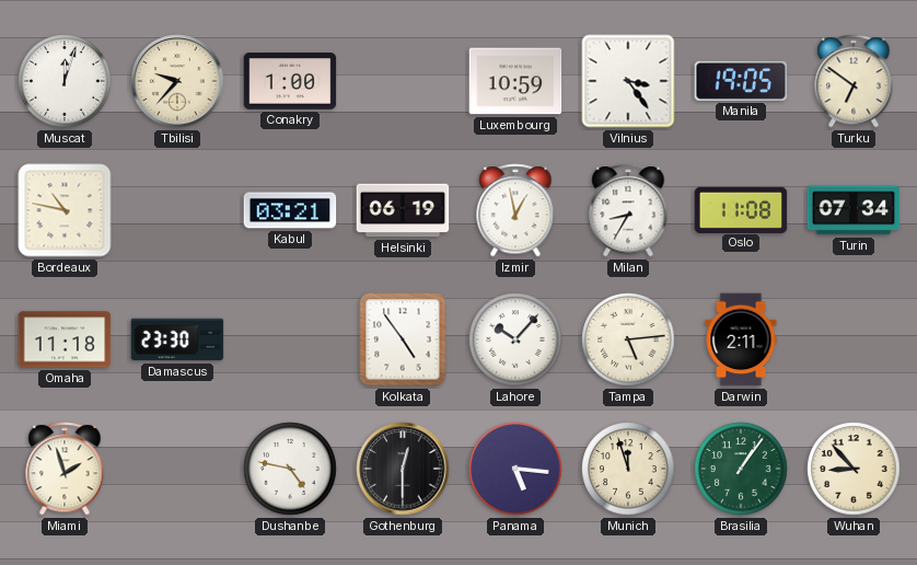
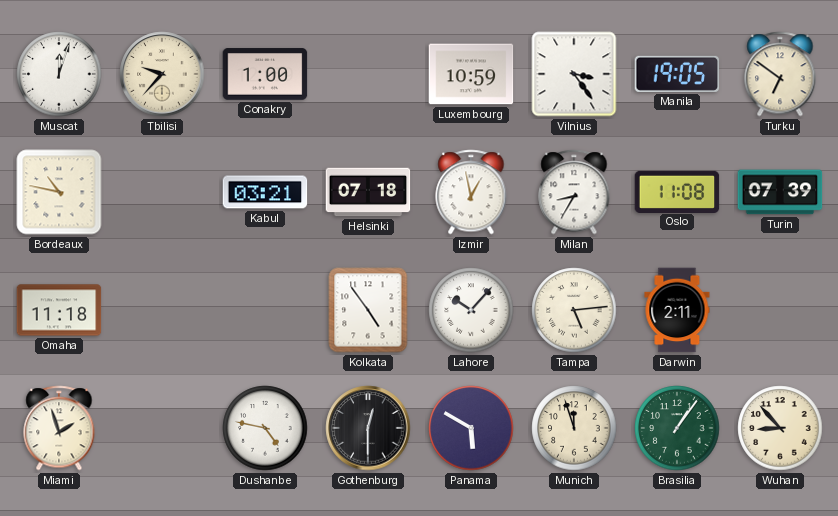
Helsinki: 06:19 -> 07:18
Turin: 07:34 -> 07:39
Damascus: 23:30 -> none
Panama: 5:16 -> 5:50
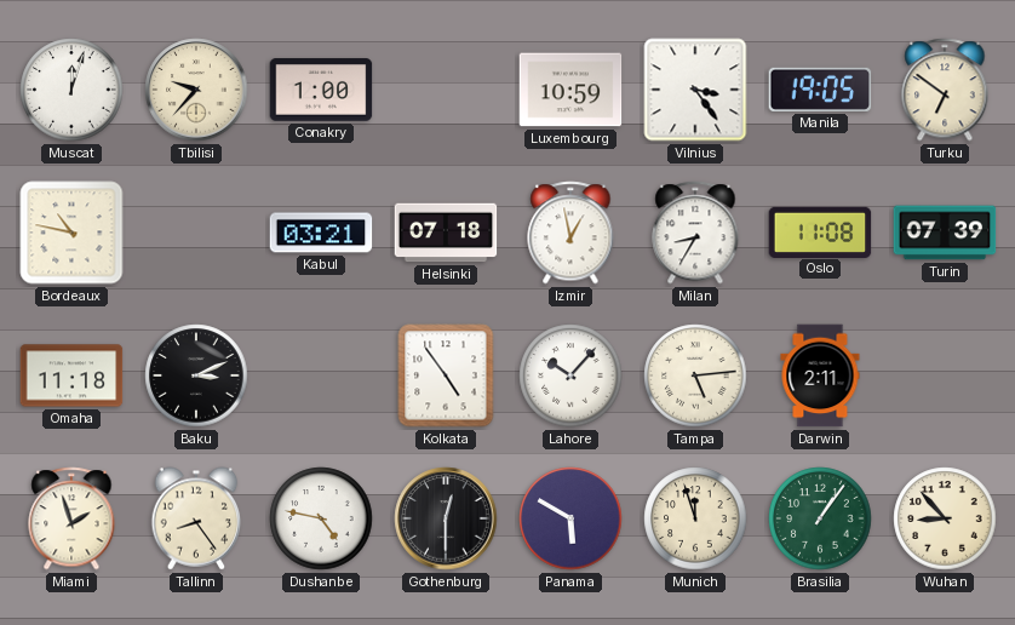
Baku: none -> 3:11
Tallinn: none -> 8:24
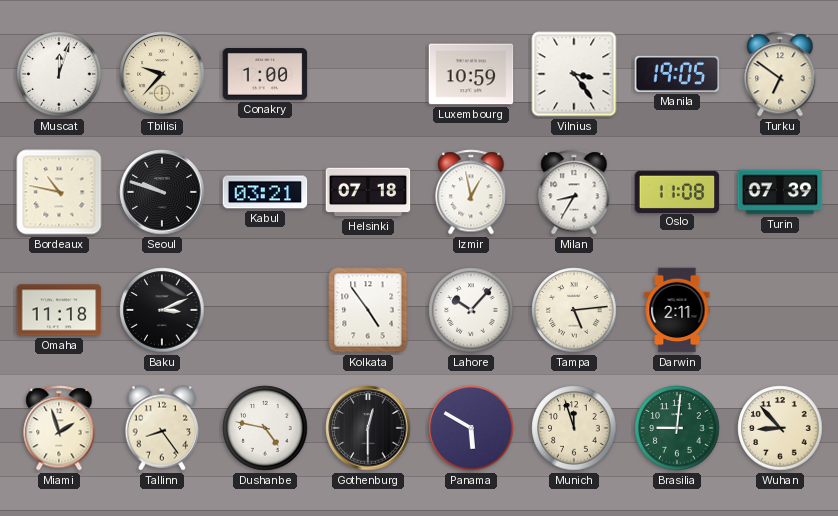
Seoul: none -> 9:48
Brasilia: 1:06 -> 9:01
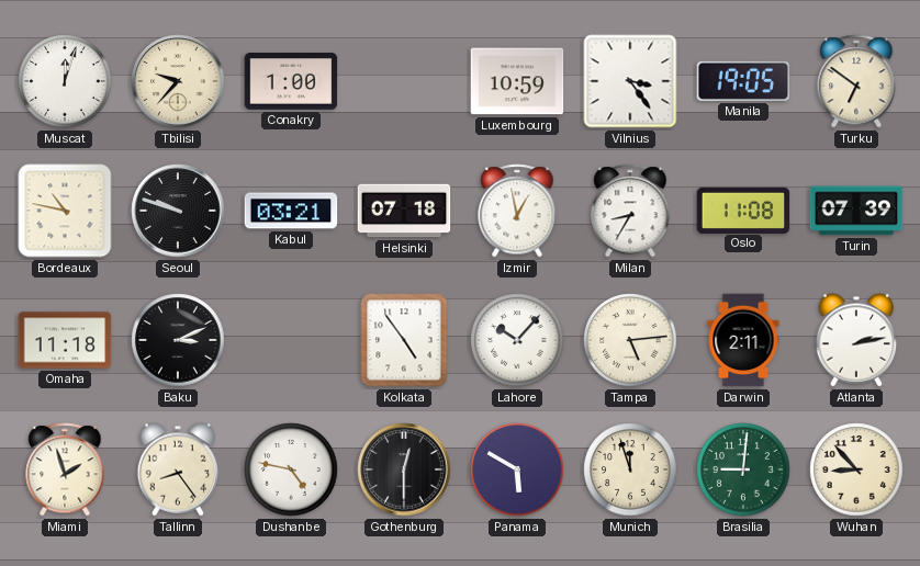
Atlanta: none -> 2:13
